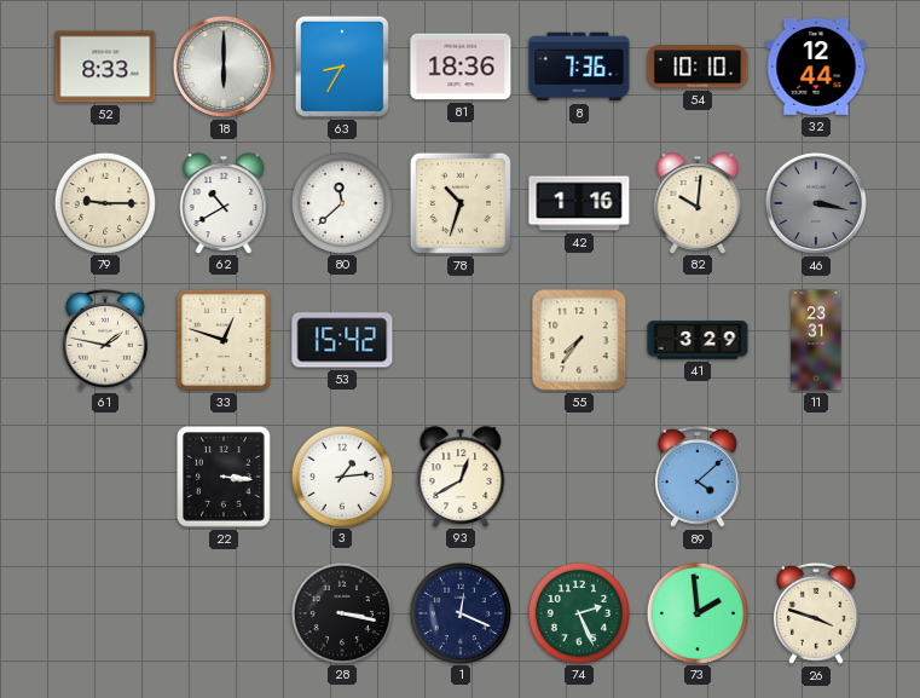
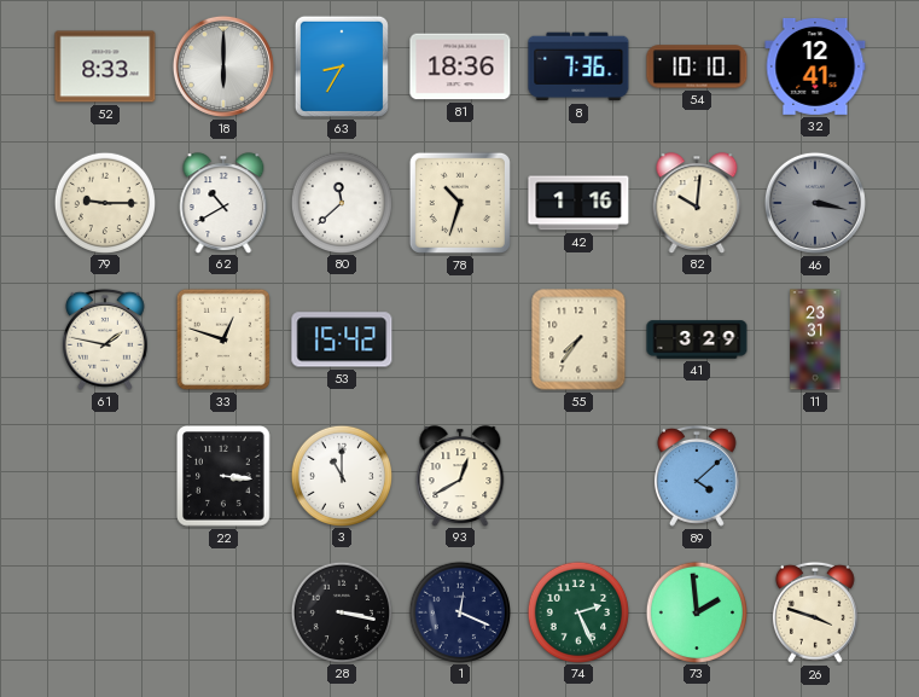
32: 12:44 -> 12:41
3: 1:14 -> 11:00
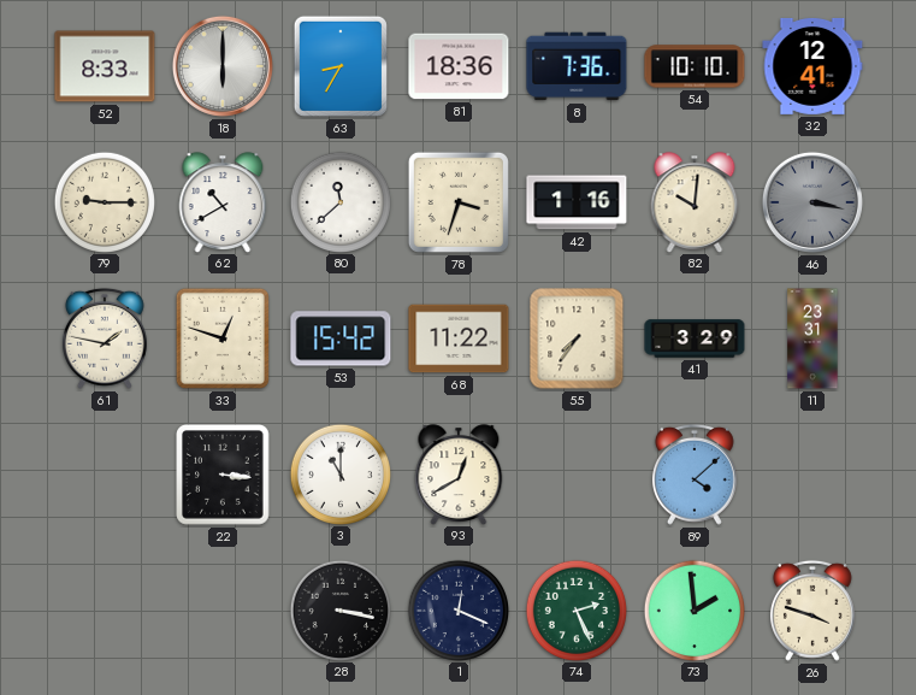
78: 10:33 -> 3:33
68: none -> 11:22
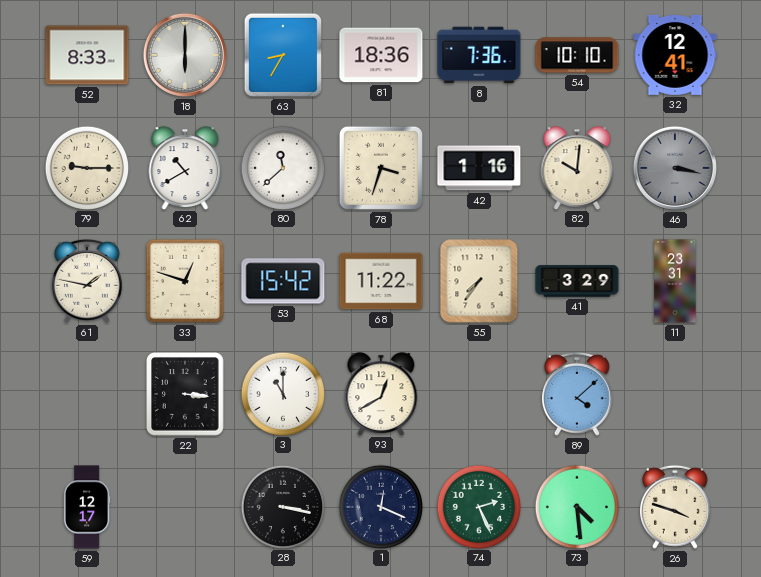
59: none -> 12:17
73: 1:59 -> 4:29
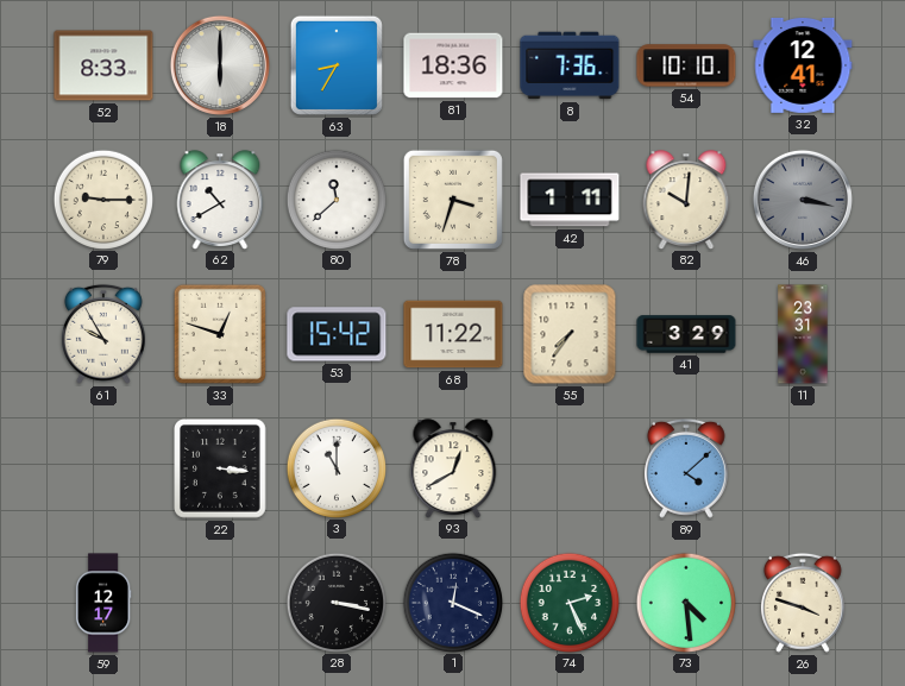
42: 1:16 -> 1:11
61: 1:47 -> 9:55
